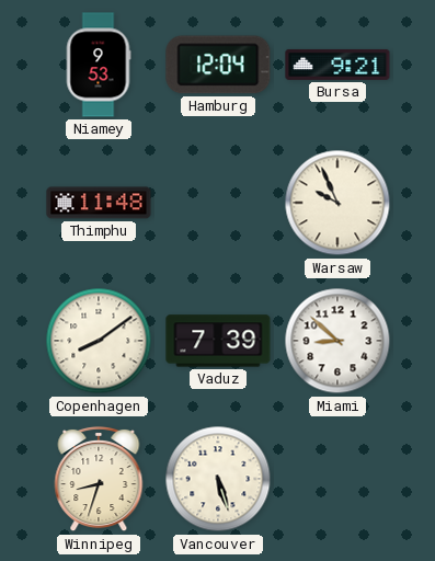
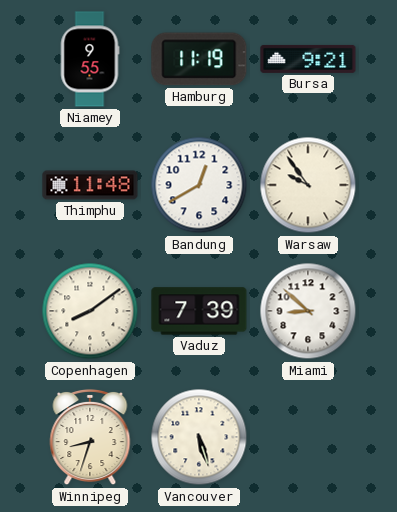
Niamey: 9:53 -> 9:55
Hamburg: 12:04 -> 11:19
Bandung: none -> 12:40
Warsaw: 9:56 -> 9:54
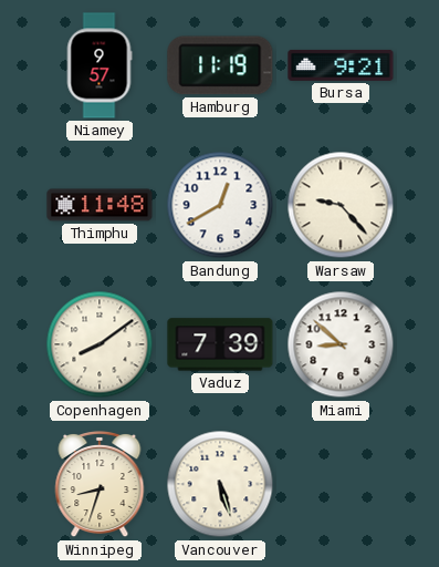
Niamey: 9:55 -> 9:57
Warsaw: 9:54 -> 9:23
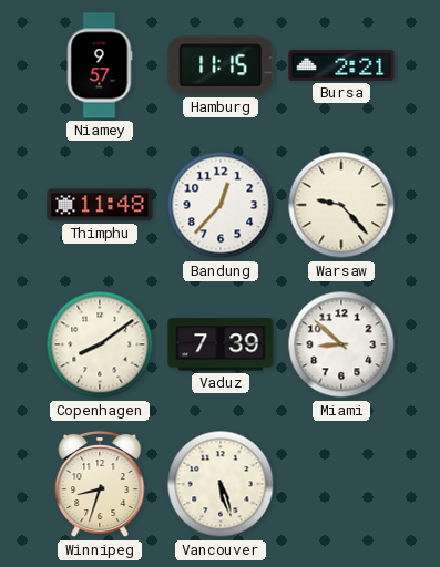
Hamburg: 11:19 -> 11:15
Bursa: 9:21 -> 2:21
Bandung: 12:40 -> 12:37
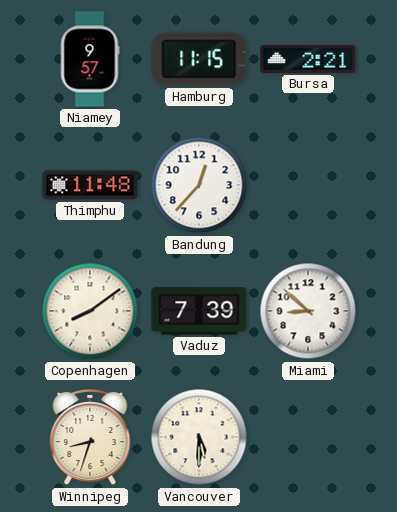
Warsaw: 9:23 -> none
Vancouver: 5:27 -> 5:30
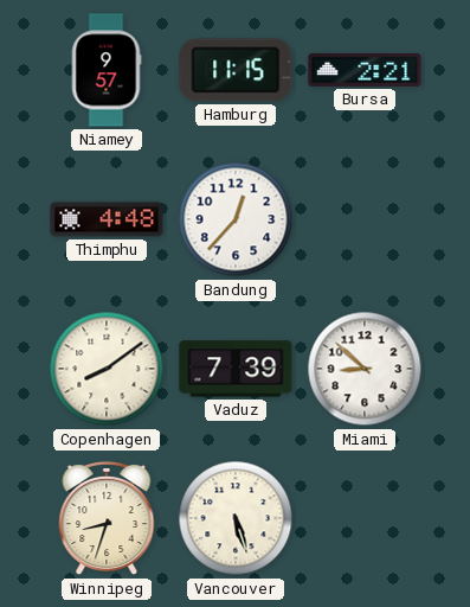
Thimphu: 11:48 -> 4:48
Vancouver: 5:30 -> 5:27
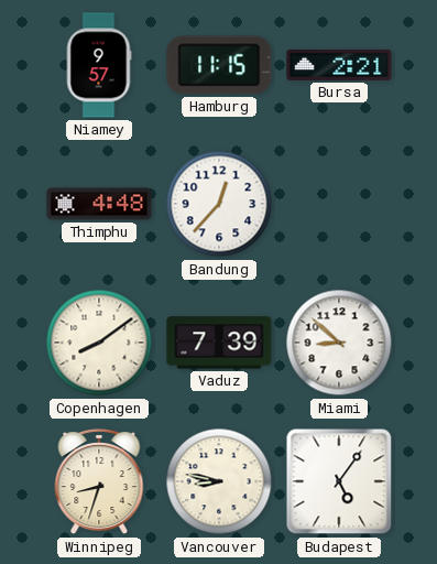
Vancouver: 5:27 -> 8:47
Budapest: none -> 5:06
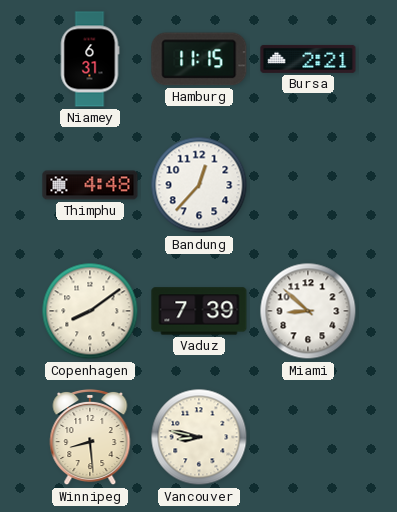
Niamey: 9:57 -> 6:31
Winnipeg: 8:33 -> 8:29
Budapest: 5:06 -> none
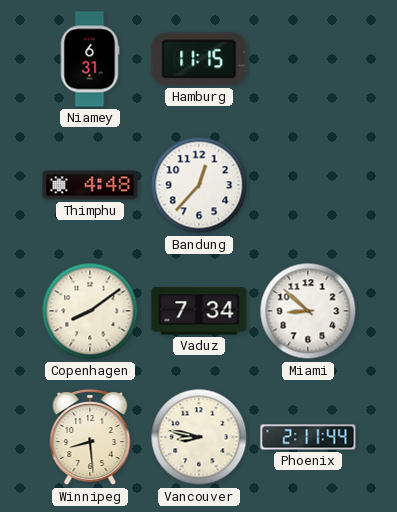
Bursa: 2:21 -> none
Vaduz: 7:39 -> 7:34
Phoenix: none -> 2:11
